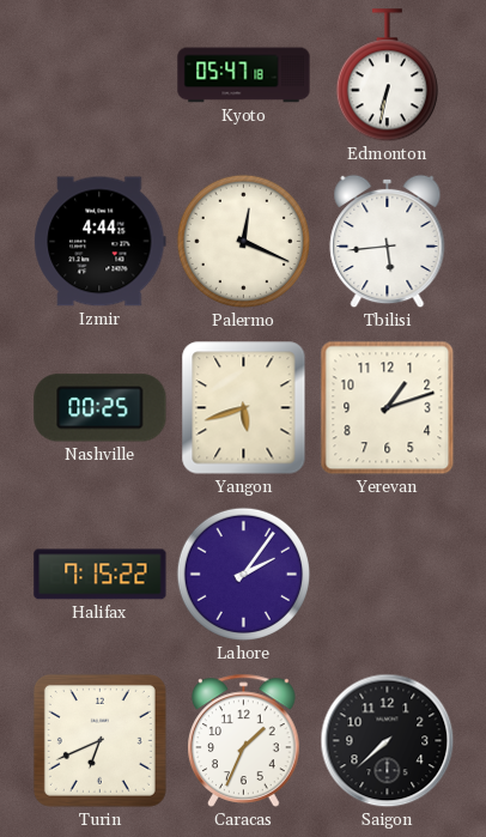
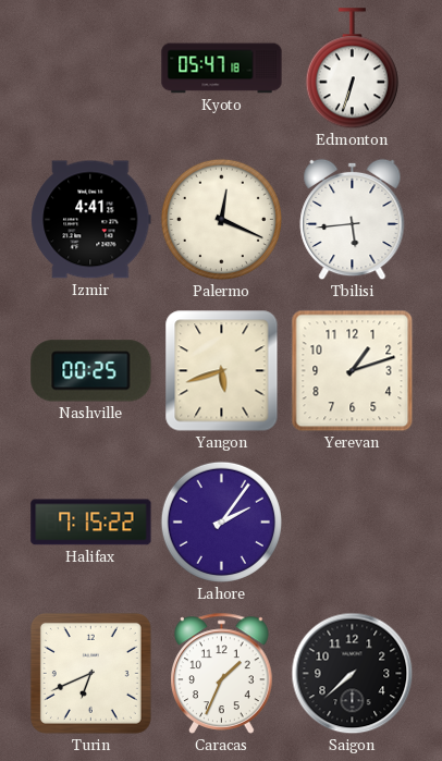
Edmonton: 6:32 -> 6:33
Izmir: 4:44 -> 4:41
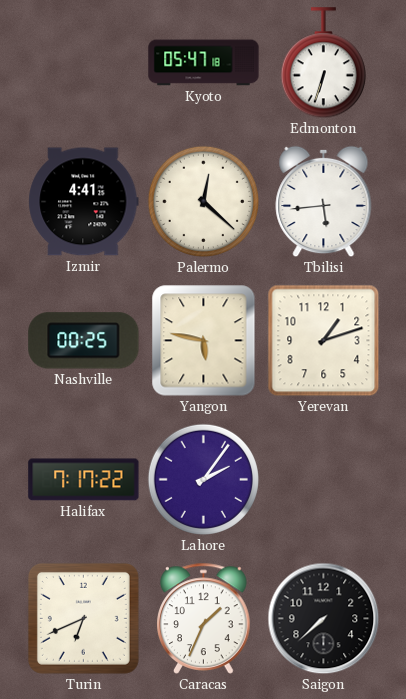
Palermo: 12:19 -> 12:22
Yangon: 5:42 -> 5:47
Halifax: 7:15 -> 7:17
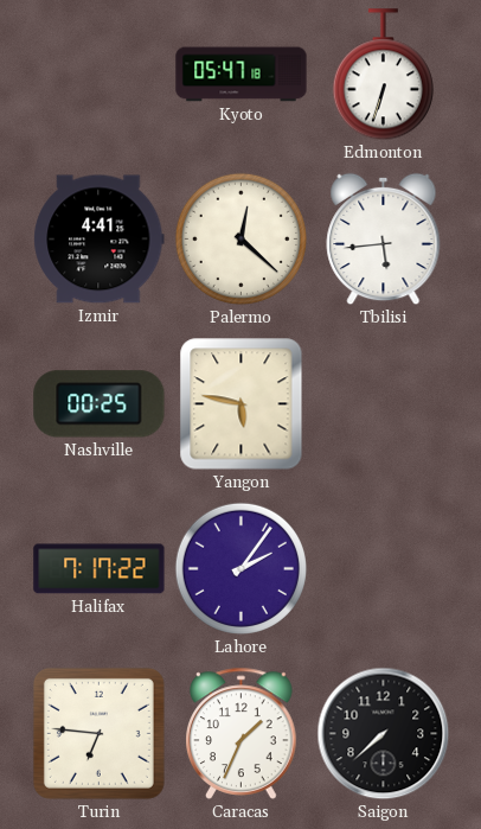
Yerevan: 1:12 -> none
Turin: 6:41 -> 6:46
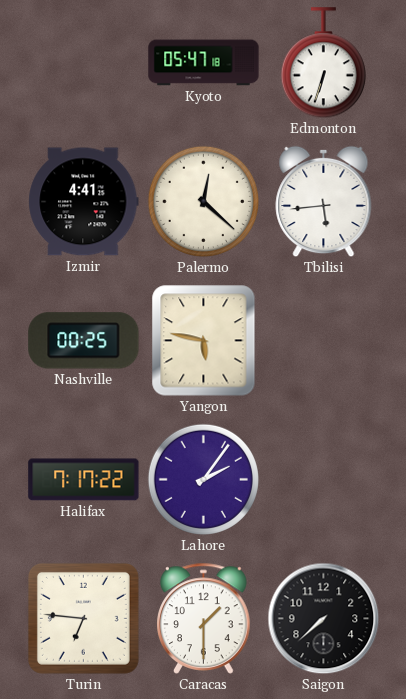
Caracas: 1:34 -> 1:30
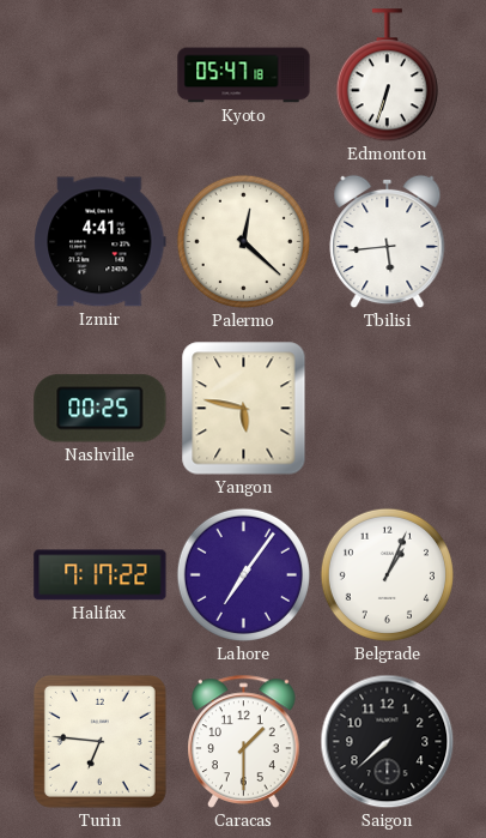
Lahore: 2:06 -> 7:06
Belgrade: none -> 1:04
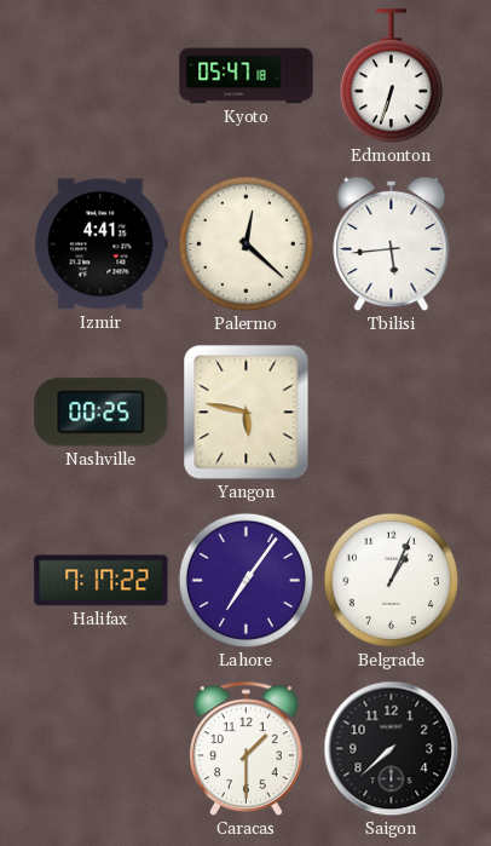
Turin: 6:46 -> none
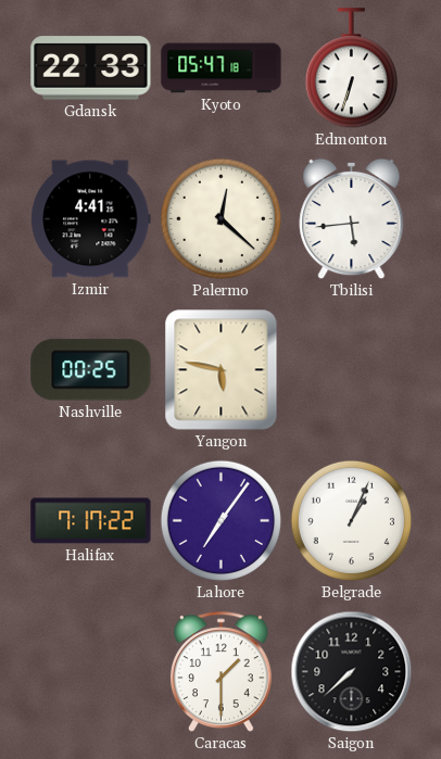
Gdansk: none -> 22:33
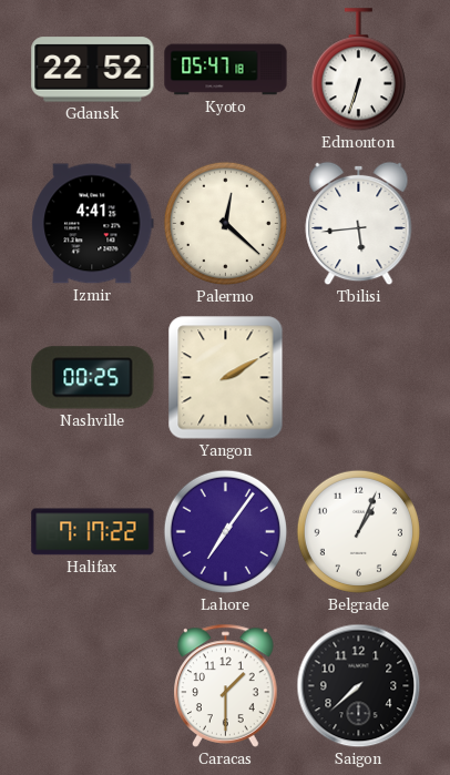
Gdansk: 22:33 -> 22:52
Yangon: 5:47 -> 2:10
